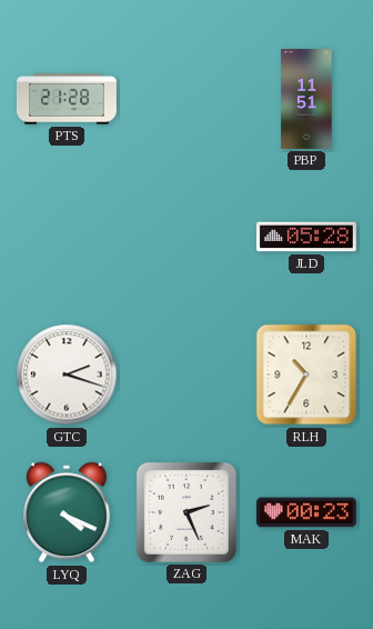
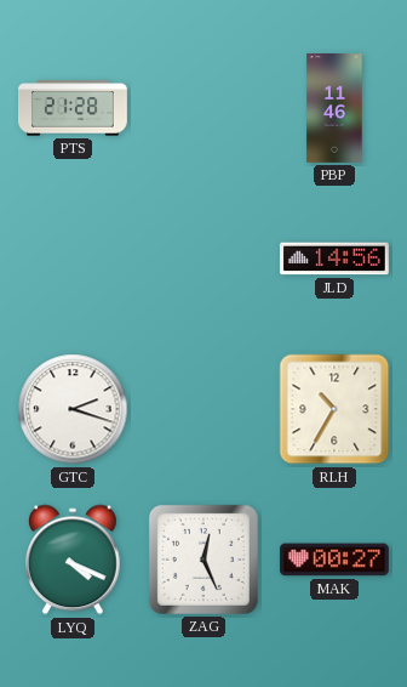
PBP: 11:51 -> 11:46
JLD: 05:28 -> 14:56
ZAG: 2:26 -> 12:26
MAK: 00:23 -> 00:27
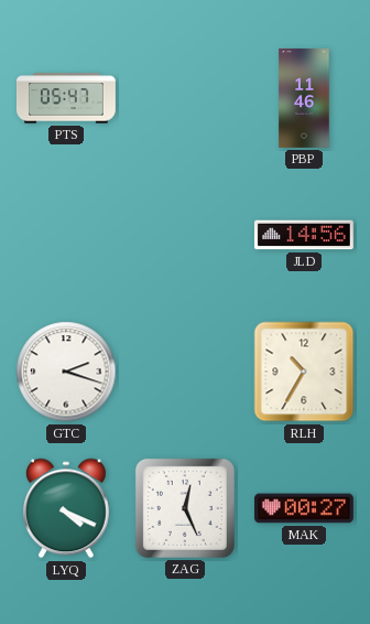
PTS: 21:28 -> 05:47
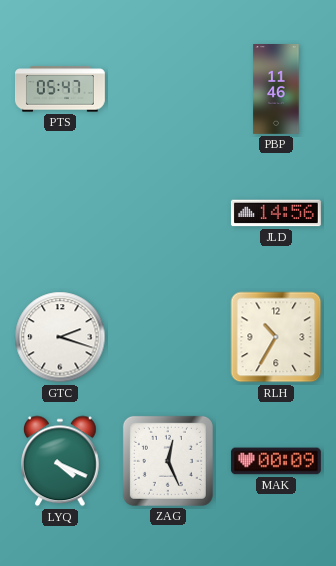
MAK: 00:27 -> 00:09
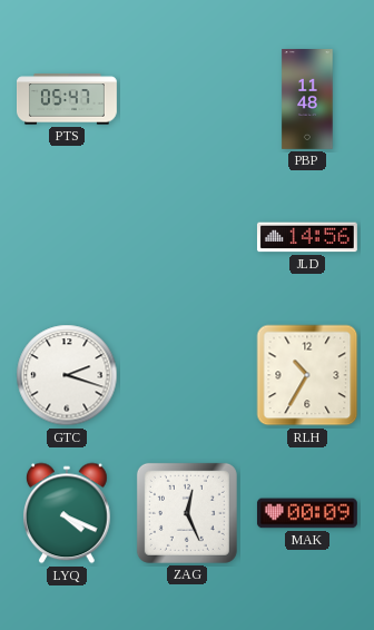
PBP: 11:46 -> 11:48
